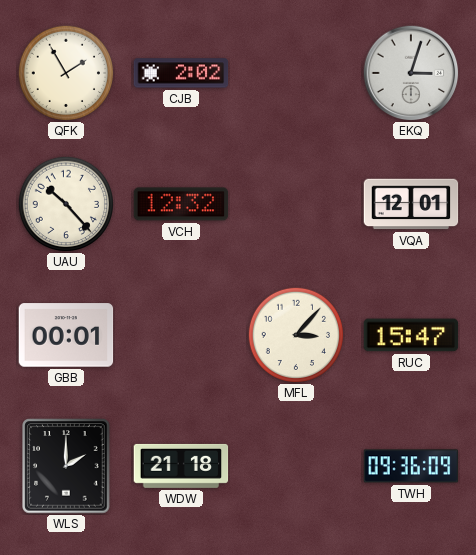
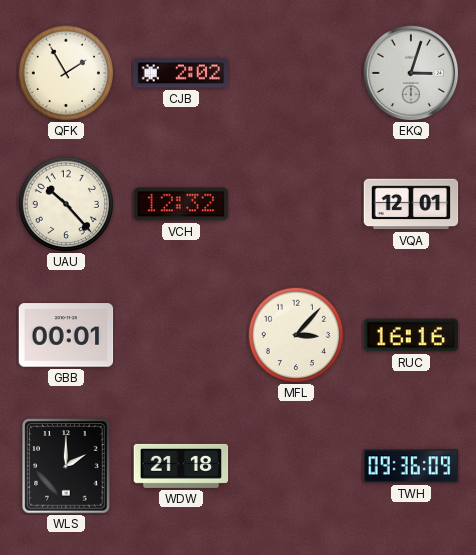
RUC: 15:47 -> 16:16
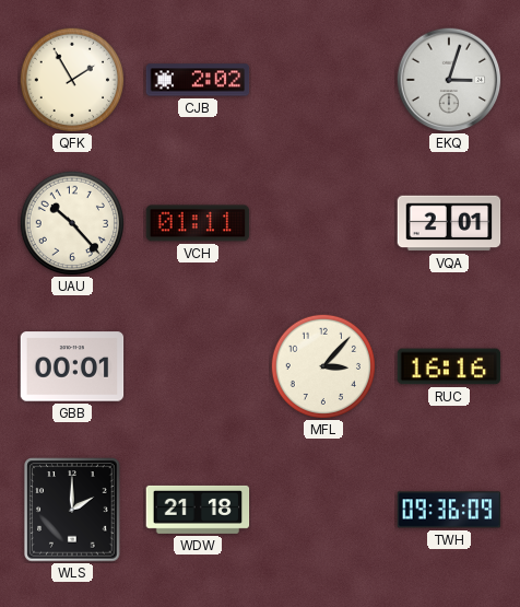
VCH: 12:32 -> 01:11
VQA: 12:01 -> 2:01
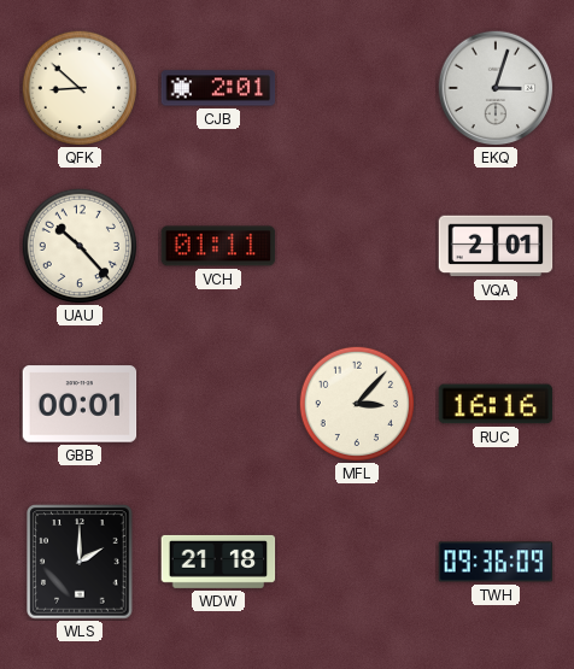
QFK: 1:55 -> 8:52
CJB: 2:02 -> 2:01
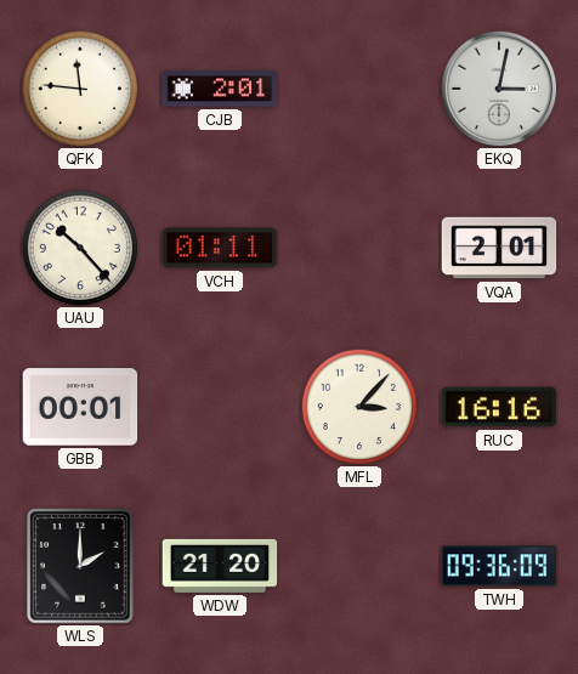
QFK: 8:52 -> 11:46
EKQ: 3:03 -> 3:02
WDW: 21:18 -> 21:20
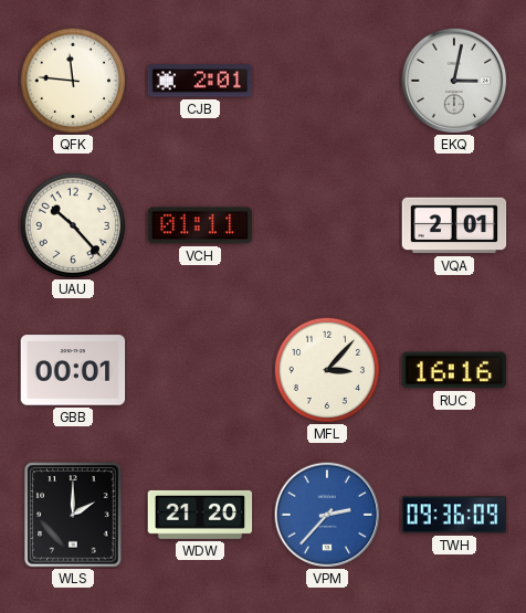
VPM: none -> 2:37
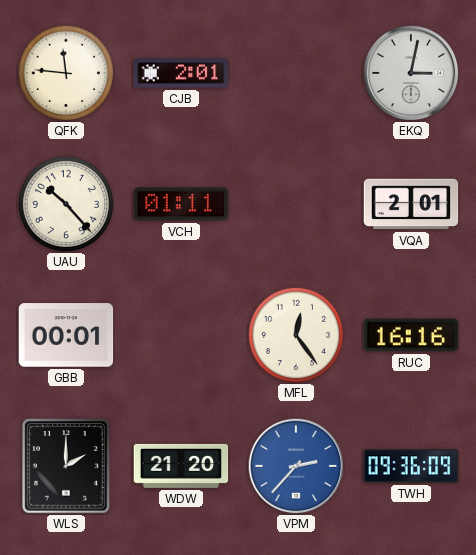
MFL: 3:07 -> 12:24
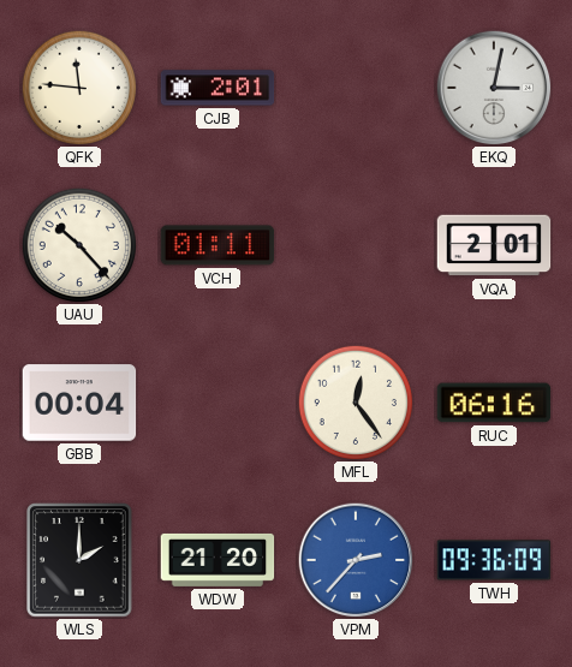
GBB: 00:01 -> 00:04
RUC: 16:16 -> 06:16
